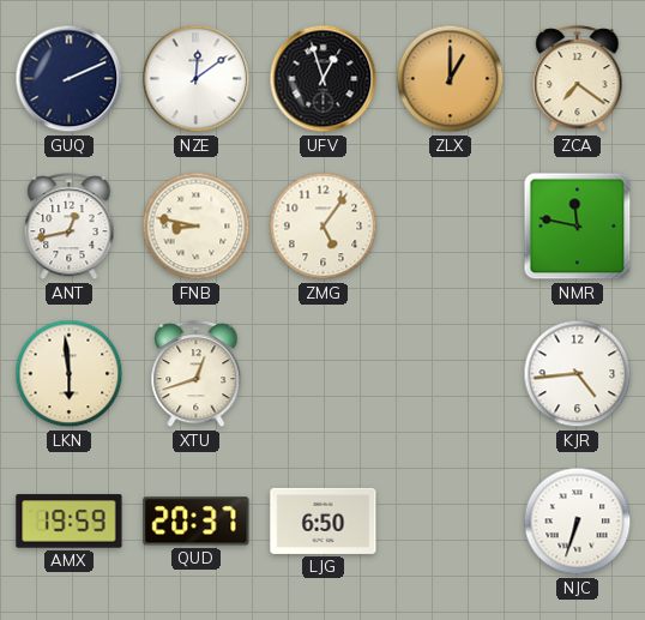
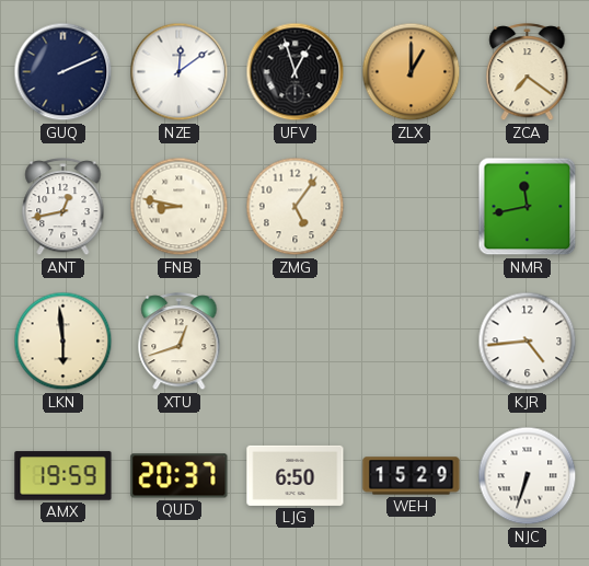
NMR: 11:47 -> 11:43
WEH: none -> 15:29
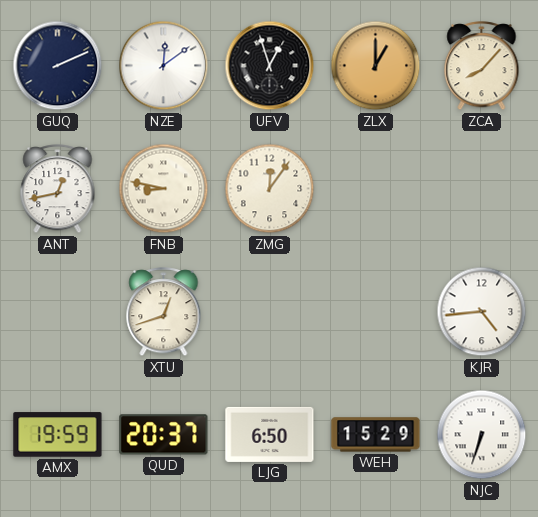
ZCA: 7:21 -> 8:07
ZMG: 5:06 -> 12:06
NMR: 11:43 -> none
LKN: 5:59 -> none
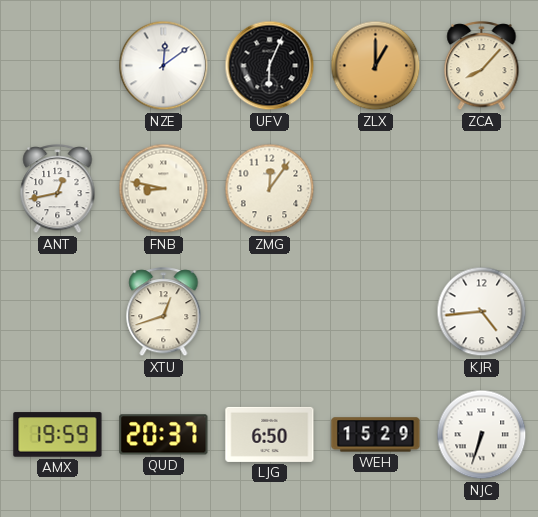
GUQ: 2:11 -> none
UFV: 12:57 -> 6:04
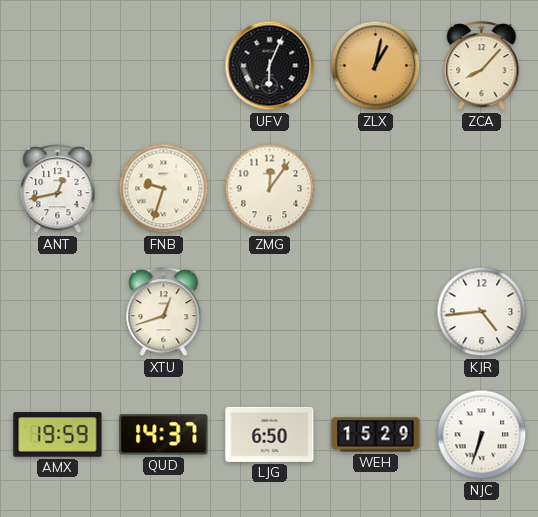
NZE: 12:09 -> none
ZLX: 1:00 -> 1:02
FNB: 8:47 -> 9:33
QUD: 20:37 -> 14:37
